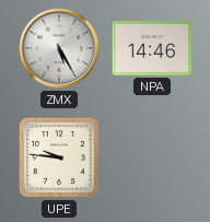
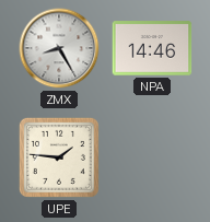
ZMX: 5:25 -> 8:25
UPE: 9:46 -> 1:46
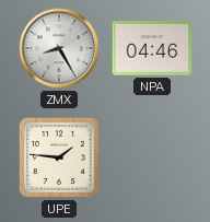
NPA: 14:46 -> 04:46
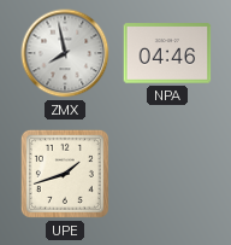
ZMX: 8:25 -> 7:58
UPE: 1:46 -> 1:42
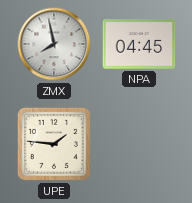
NPA: 04:46 -> 04:45
UPE: 1:42 -> 1:46
